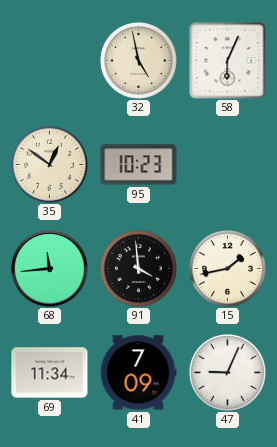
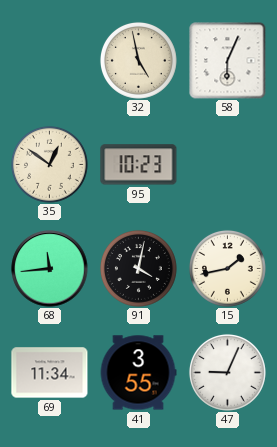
91: 3:59 -> 4:02
41: 7:09 -> 3:55
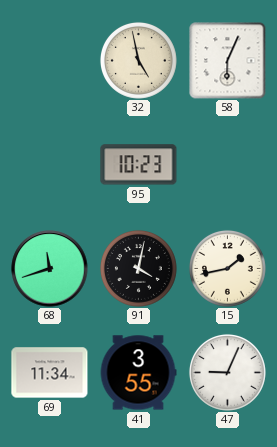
35: 12:51 -> none
68: 11:44 -> 11:42
